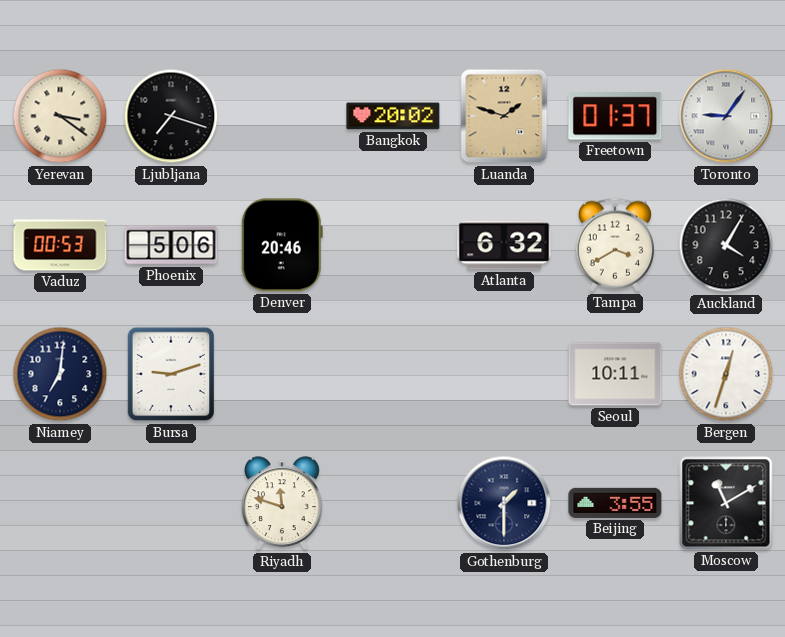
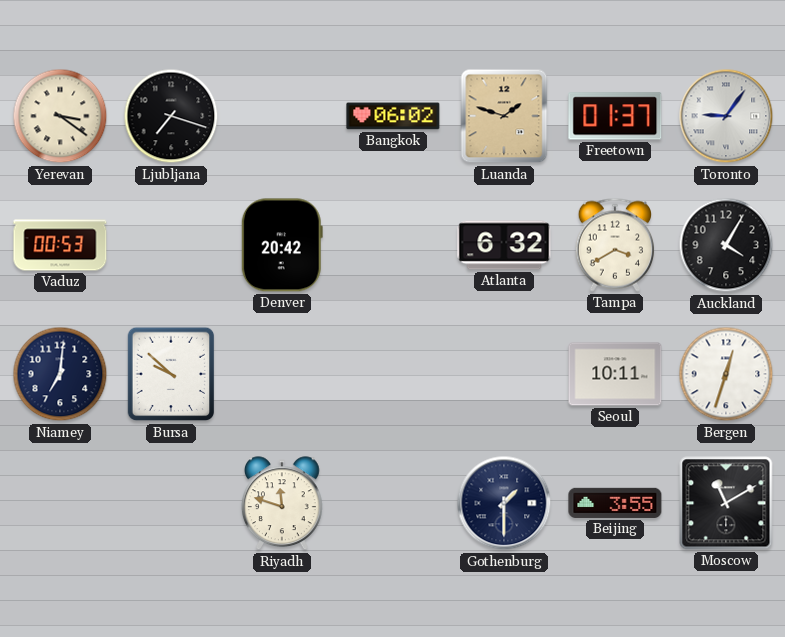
Bangkok: 20:02 -> 06:02
Phoenix: 5:06 -> none
Denver: 20:46 -> 20:42
Bursa: 9:12 -> 9:52
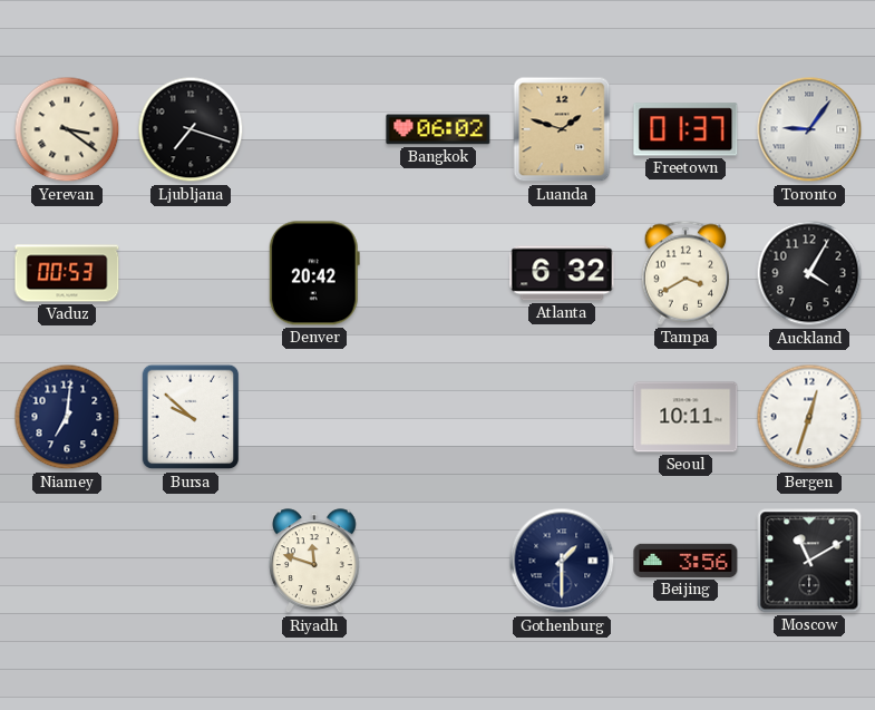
Beijing: 3:55 -> 3:56
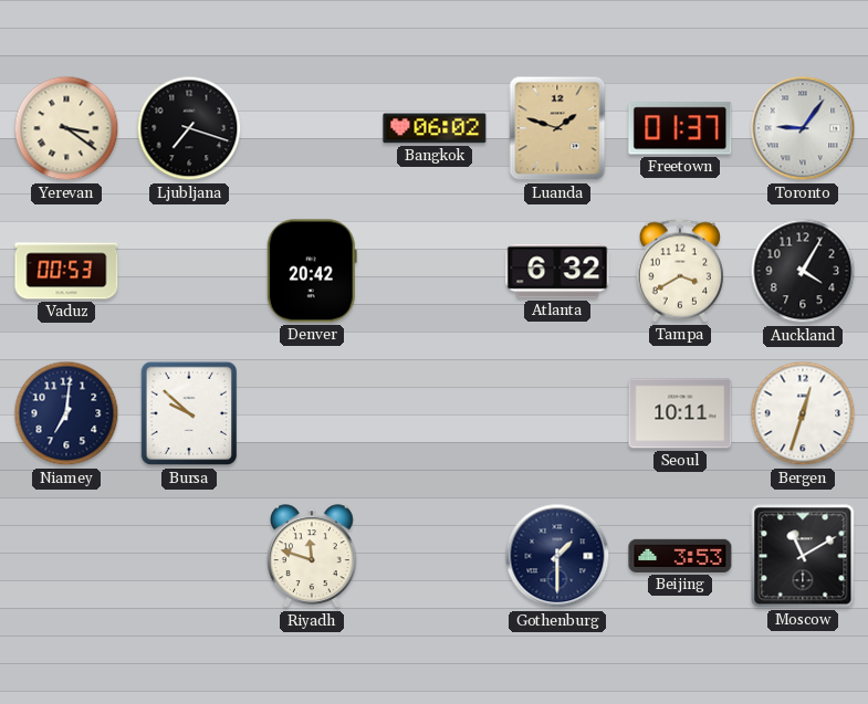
Beijing: 3:56 -> 3:53
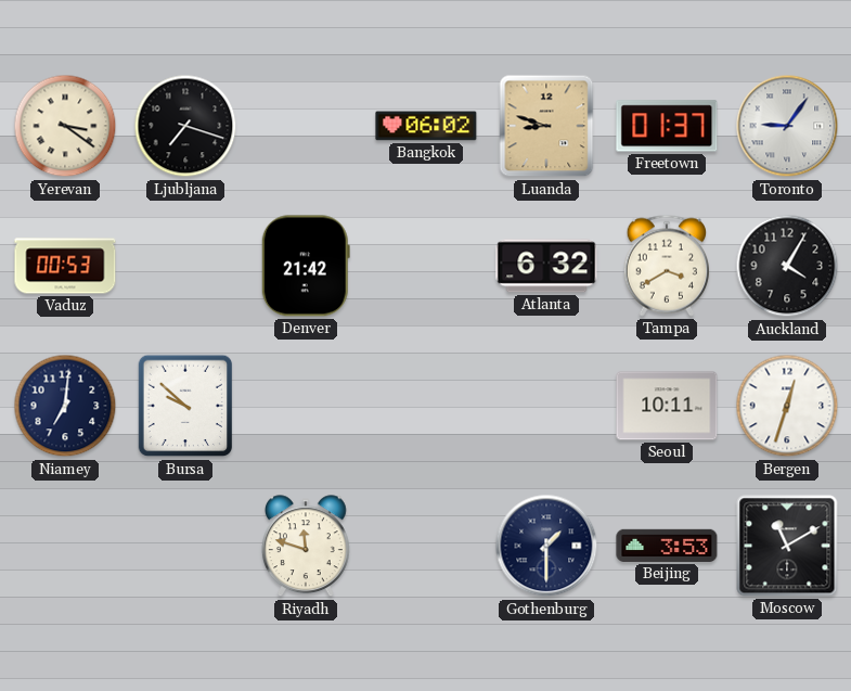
Luanda: 1:48 -> 8:48
Denver: 20:42 -> 21:42
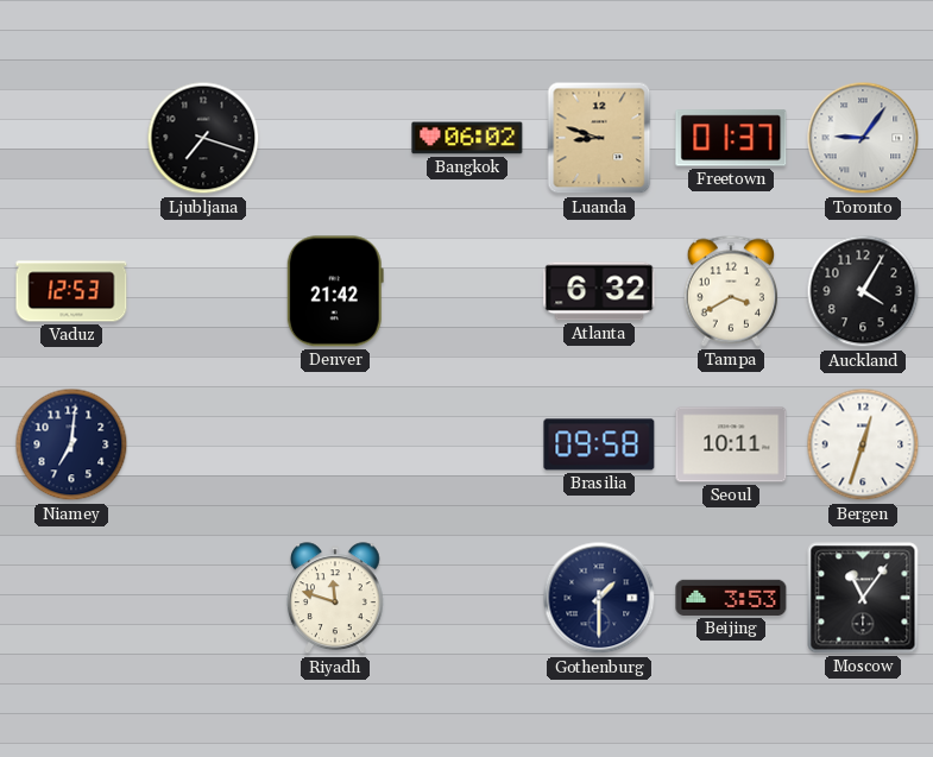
Yerevan: 3:21 -> none
Vaduz: 00:53 -> 12:53
Bursa: 9:52 -> none
Brasilia: none -> 09:58
Moscow: 11:10 -> 11:06
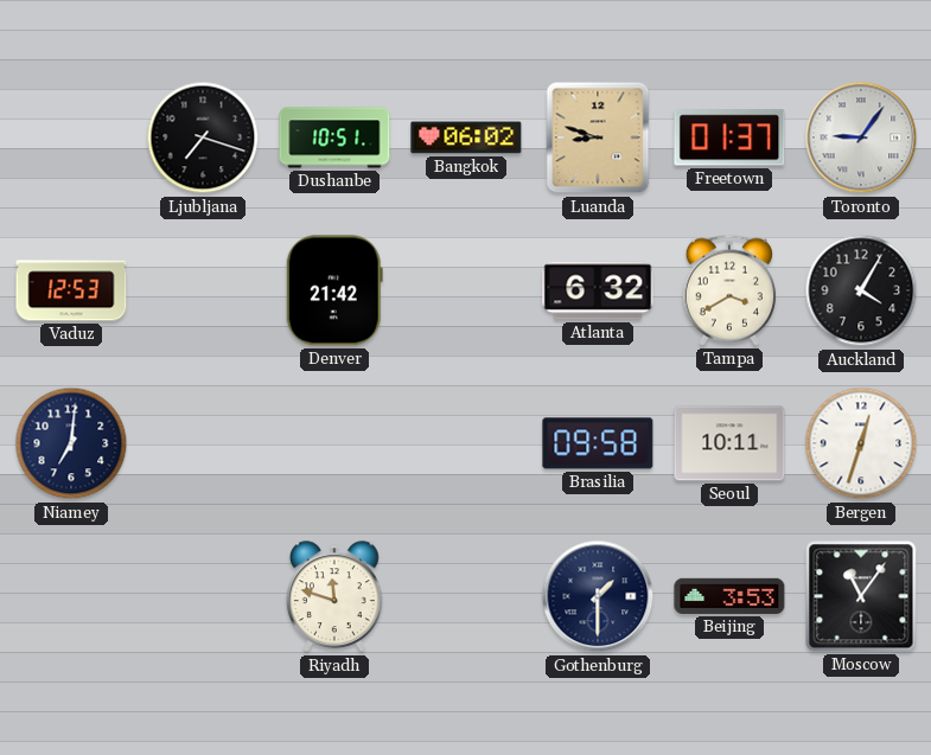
Dushanbe: none -> 10:51
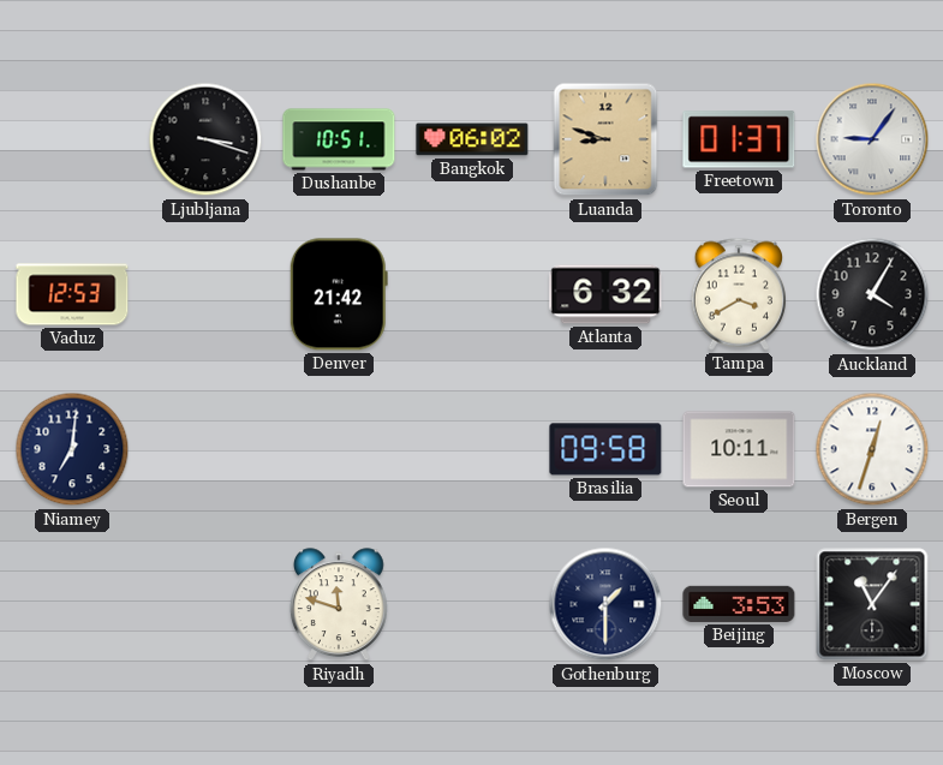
Ljubljana: 7:18 -> 3:18
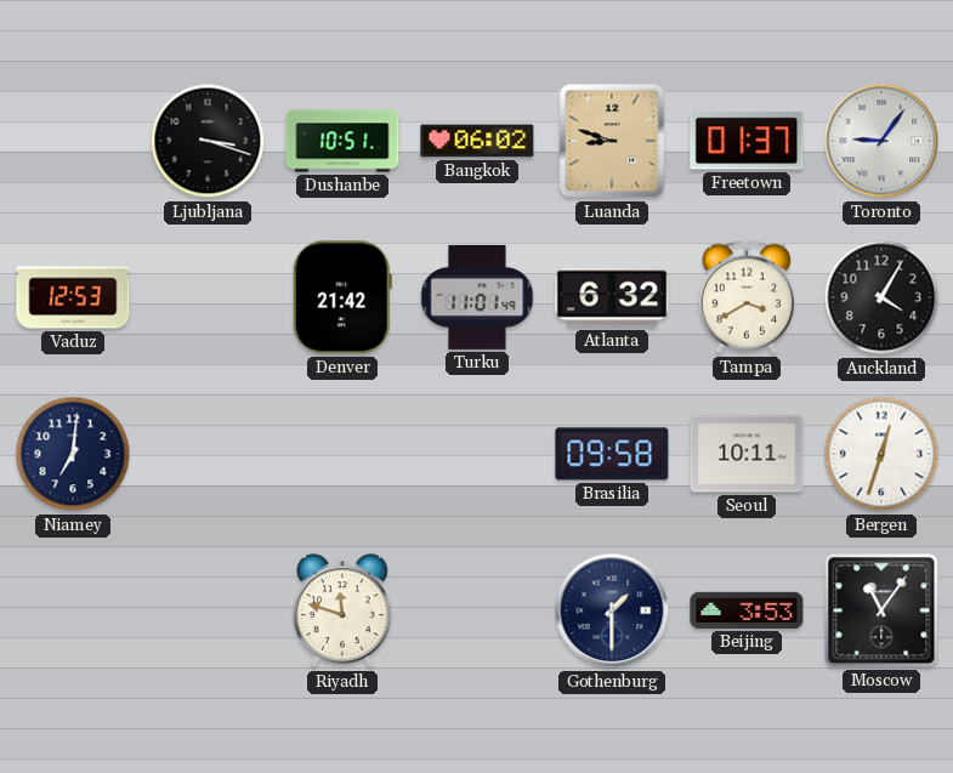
Turku: none -> 11:01
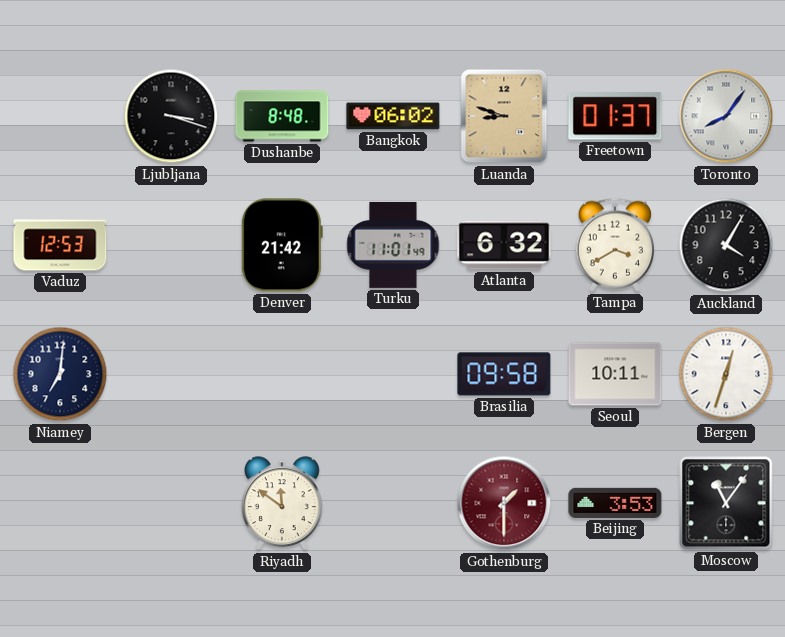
Dushanbe: 10:51 -> 8:48
Toronto: 9:06 -> 8:06
Riyadh: 11:48 -> 11:51
Gothenburg dial: navy -> burgundy
